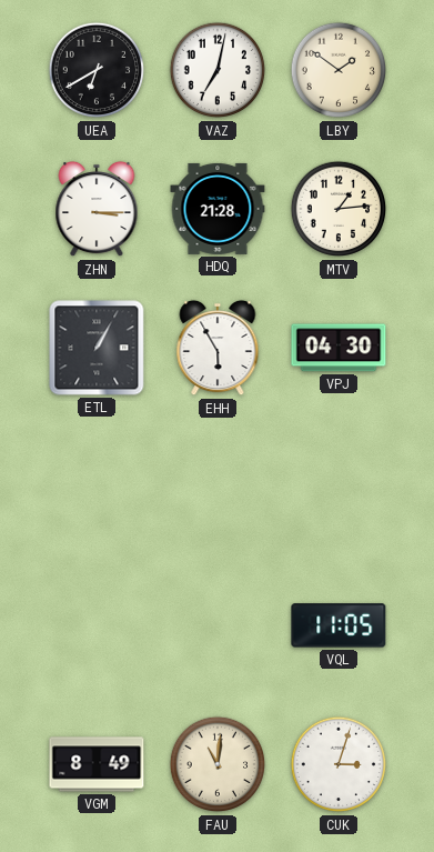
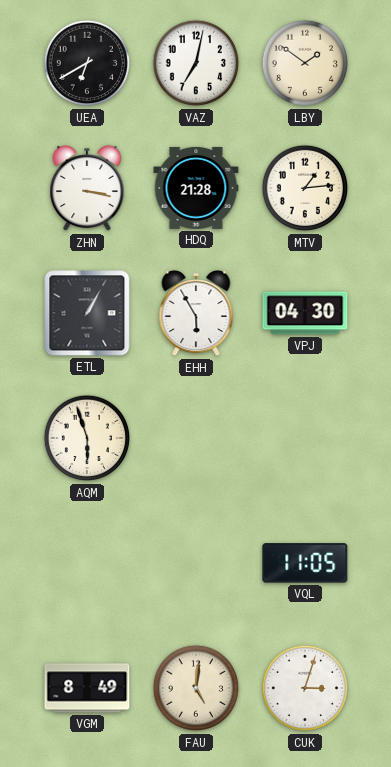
ZHN: 3:15 -> 3:17
AQM: none -> 5:57
FAU: 11:01 -> 5:01
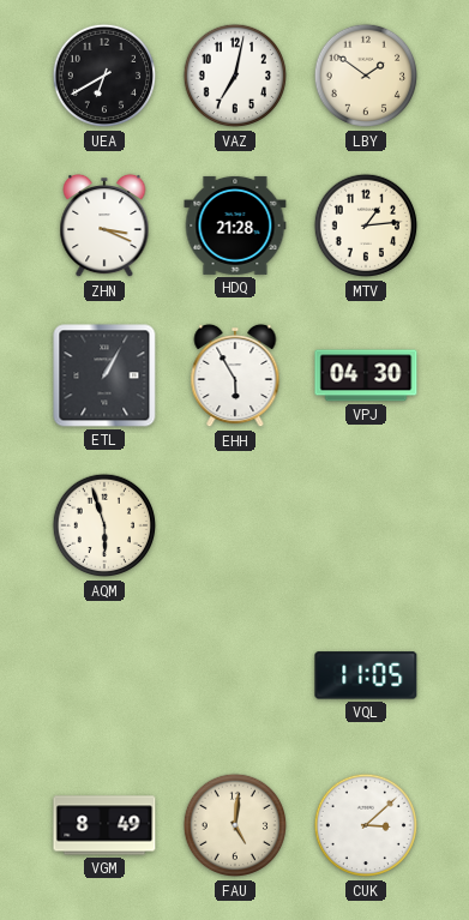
ZHN: 3:17 -> 3:19
CUK: 3:03 -> 3:08
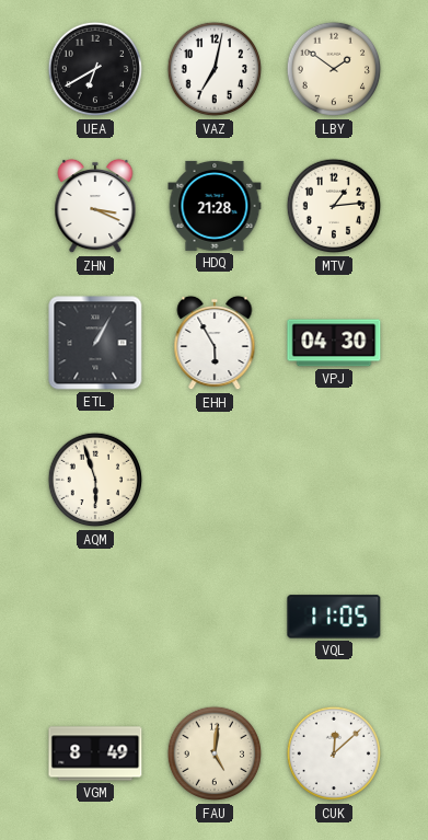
CUK: 3:08 -> 12:08
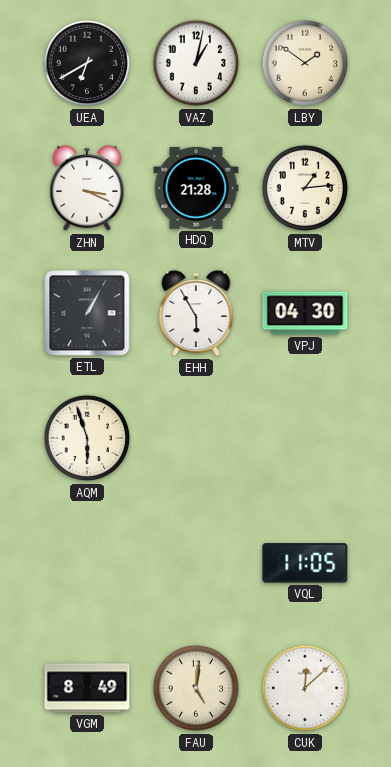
VAZ: 7:02 -> 1:02
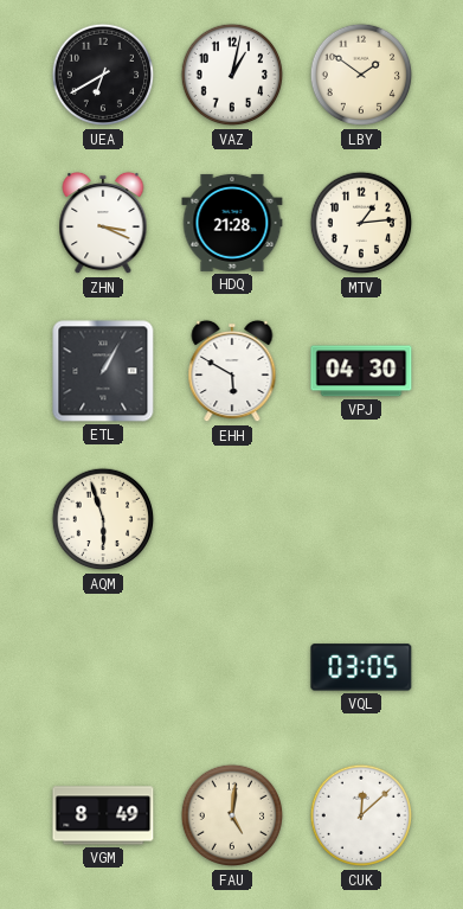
EHH: 5:55 -> 5:50
VQL: 11:05 -> 03:05
